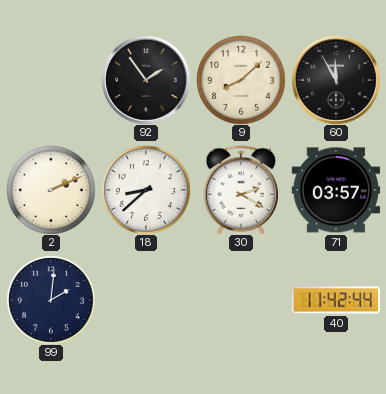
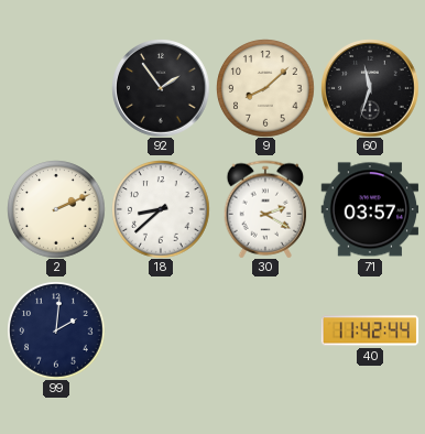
60: 11:55 -> 11:33
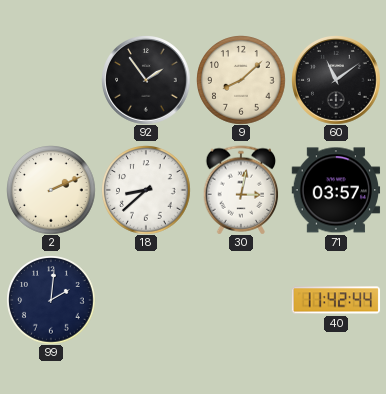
60: 11:33 -> 11:09
30: 2:20 -> 3:02
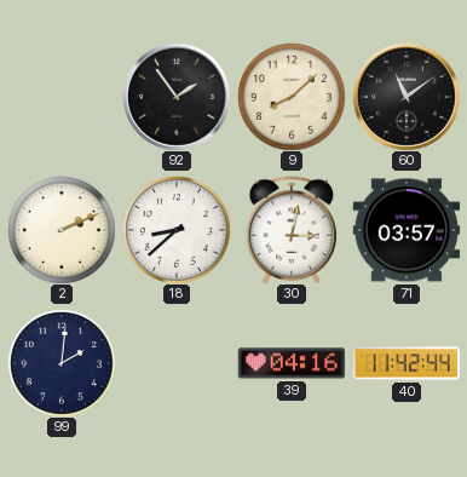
39: none -> 04:16
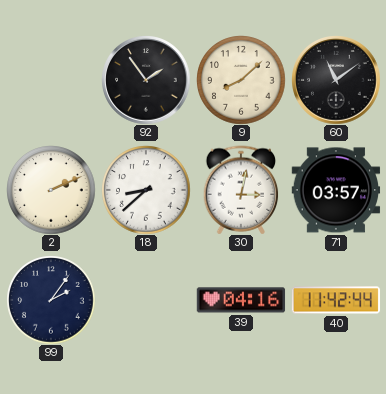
99: 2:01 -> 2:06
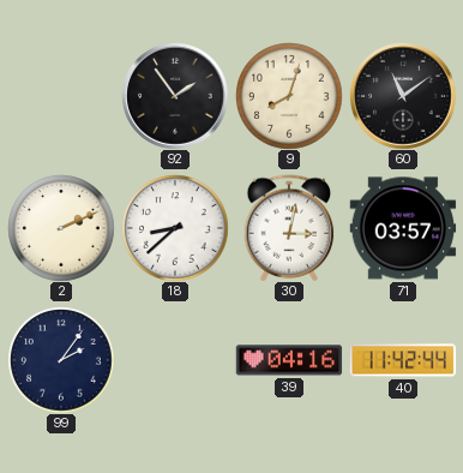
9: 8:08 -> 8:03
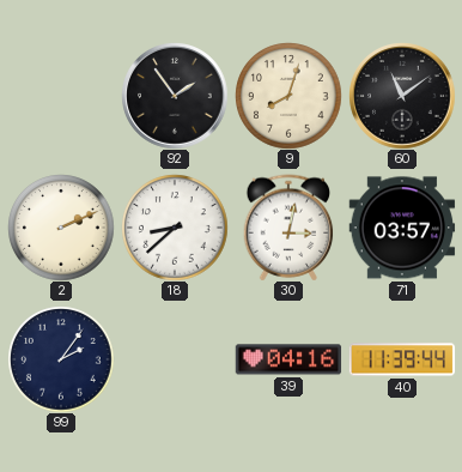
40: 11:42 -> 11:39
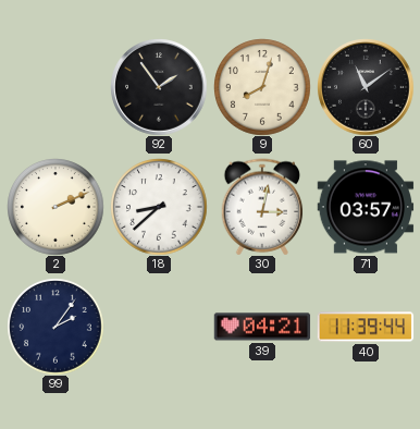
39: 04:16 -> 04:21
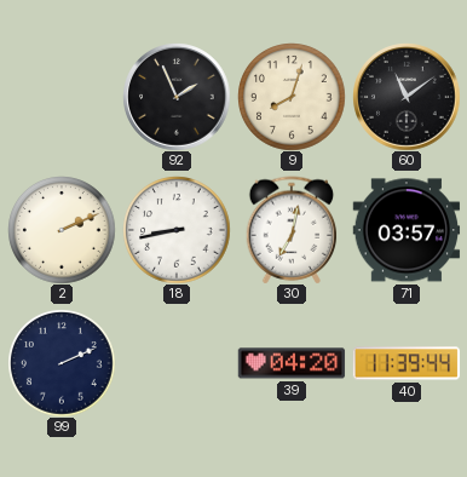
92: 1:54 -> 1:56
18: 8:38 -> 8:43
30: 3:02 -> 7:02
99: 2:06 -> 2:11
39: 04:21 -> 04:20
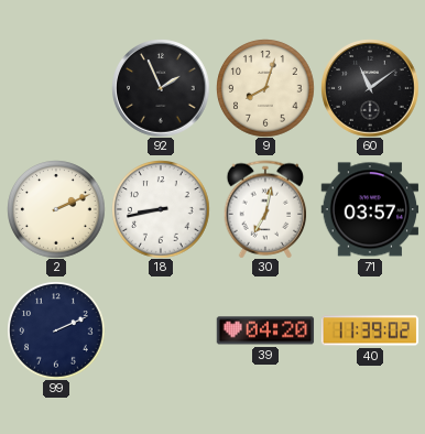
40: 11:39:44 -> 11:39:02
